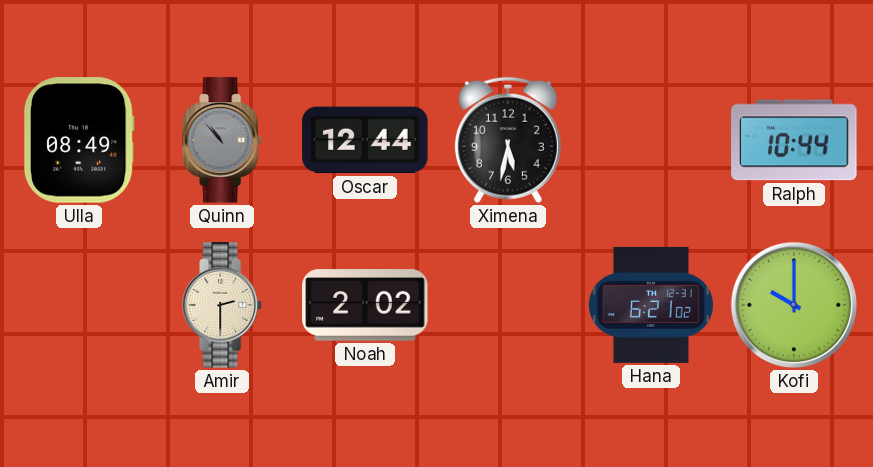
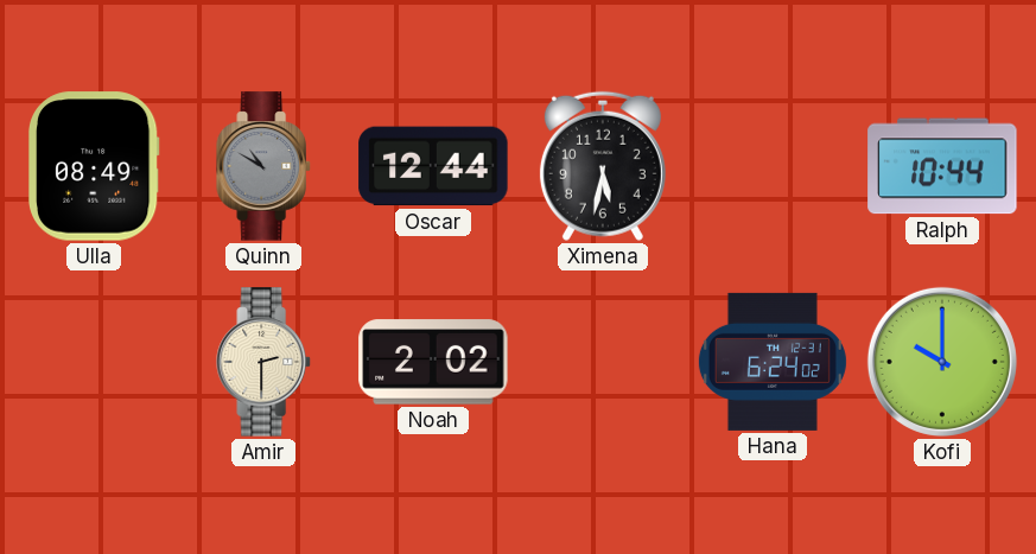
Quinn: 10:53 -> 10:50
Hana: 6:21 -> 6:24
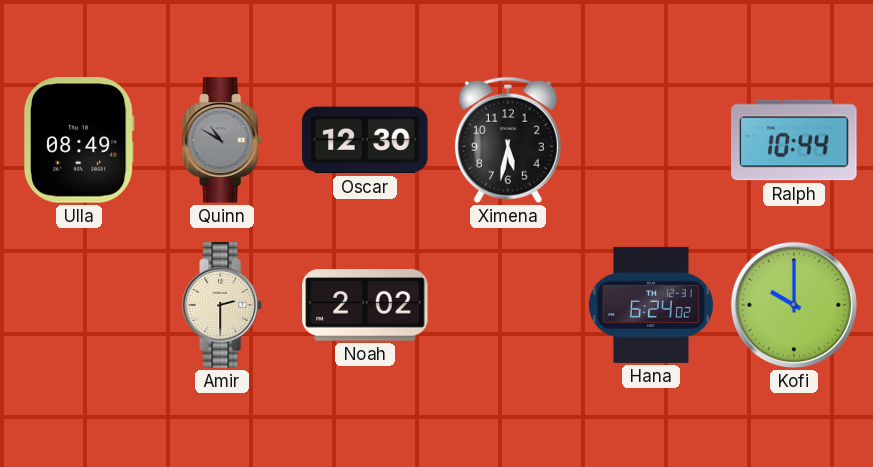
Oscar: 12:44 -> 12:30
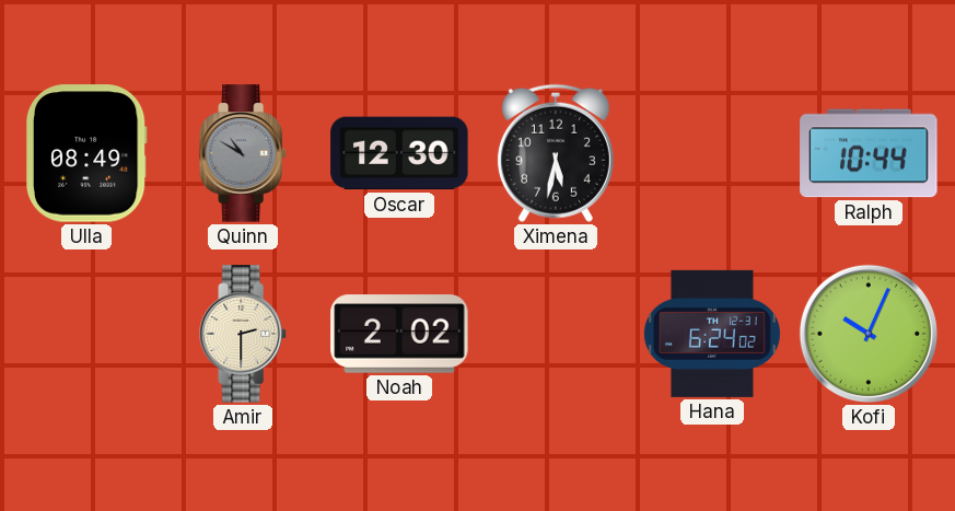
Kofi: 10:00 -> 10:04
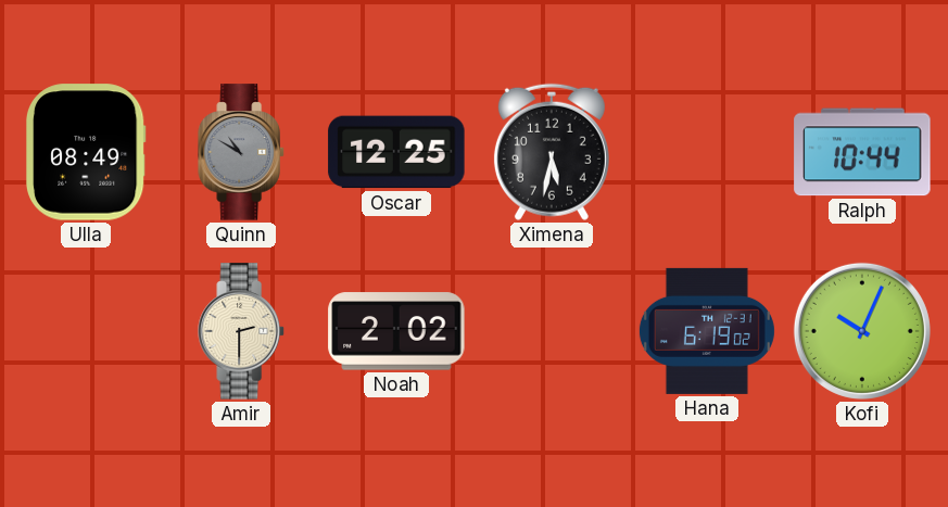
Oscar: 12:30 -> 12:25
Hana: 6:24 -> 6:19
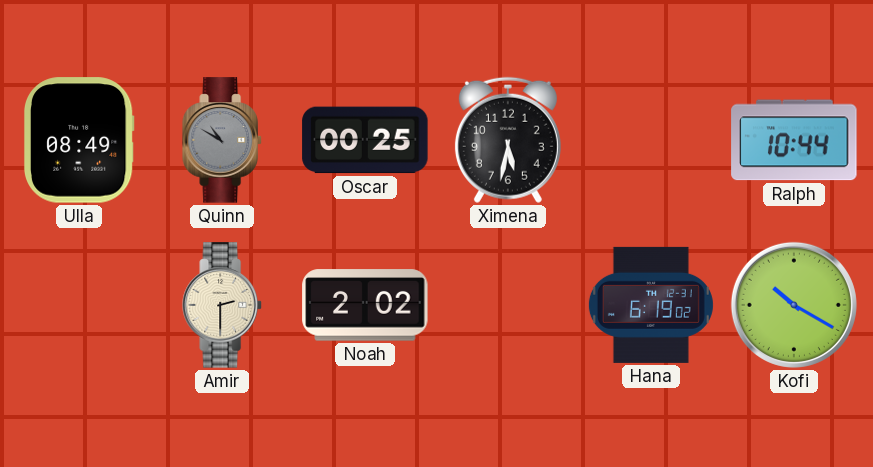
Oscar: 12:25 -> 00:25
Kofi: 10:04 -> 10:20
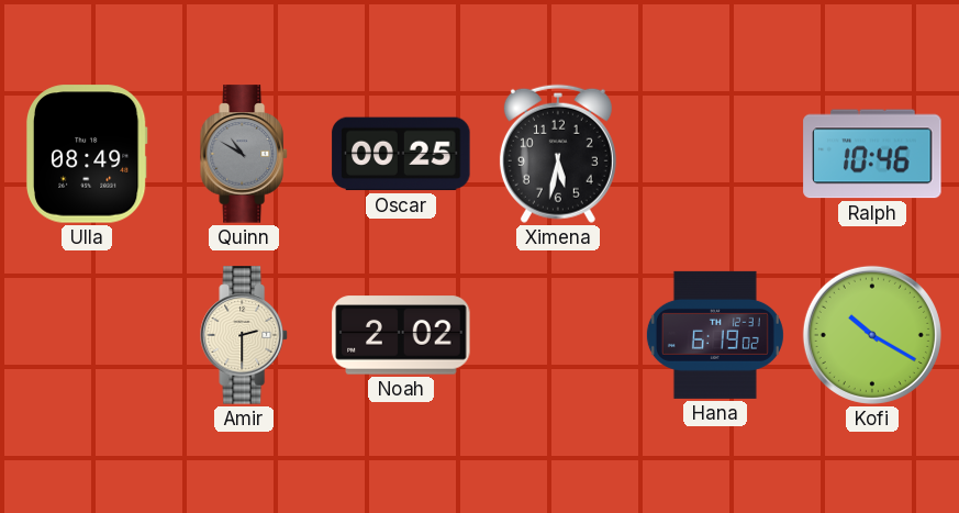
Ralph: 10:44 -> 10:46
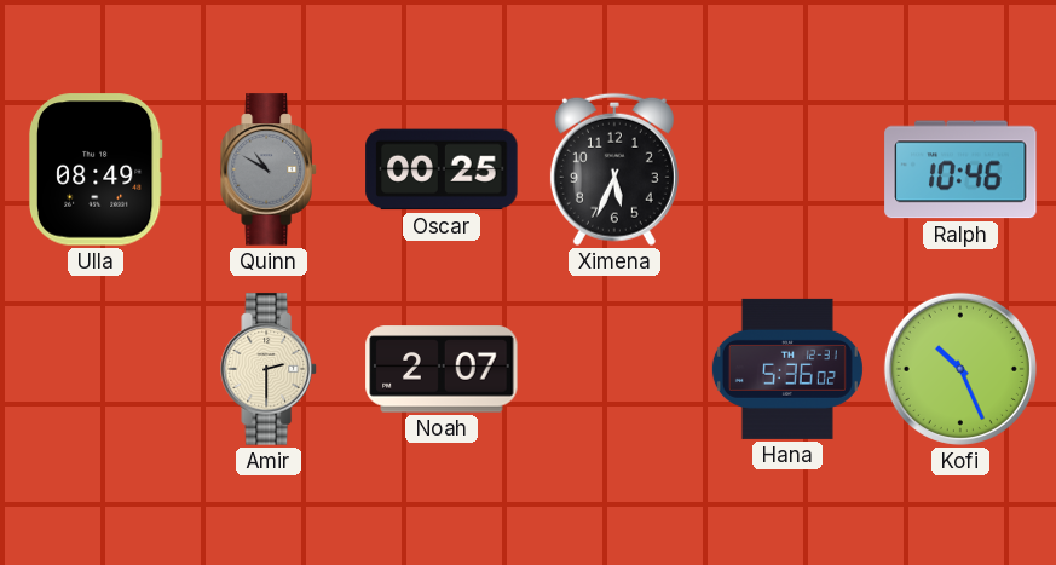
Ximena: 5:32 -> 5:34
Noah: 2:02 -> 2:07
Hana: 6:19 -> 5:36
Kofi: 10:20 -> 10:26
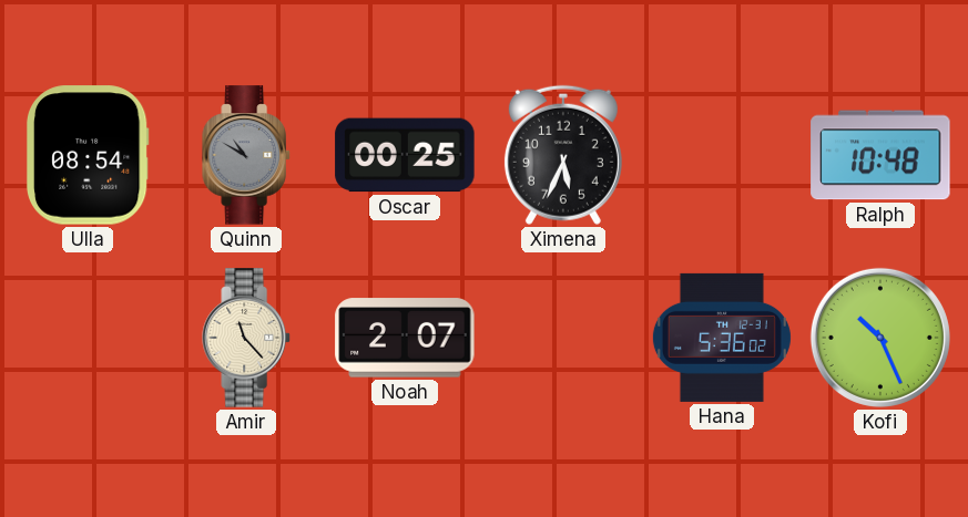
Ulla: 08:49 -> 08:54
Ralph: 10:46 -> 10:48
Amir: 2:30 -> 11:23
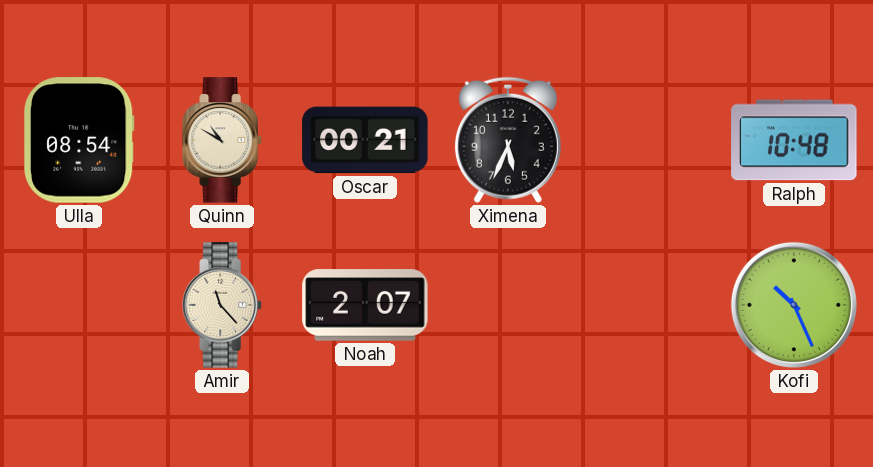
Quinn dial: grey -> cream
Oscar: 00:25 -> 00:21
Hana: 5:36 -> none
